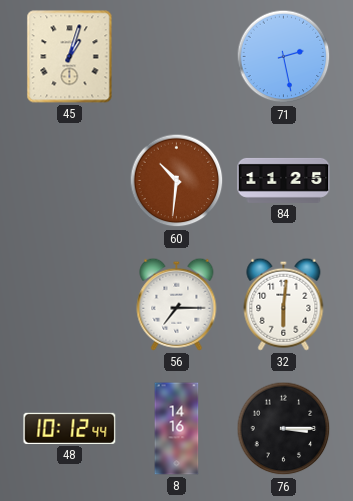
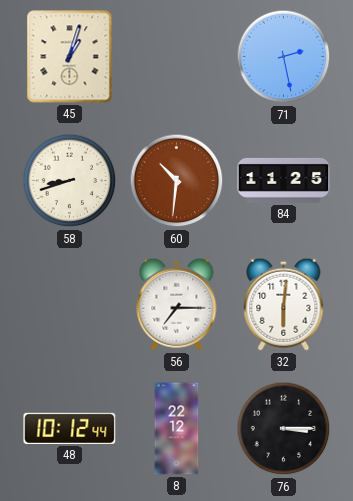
58: none -> 8:42
8: 14:16 -> 22:12
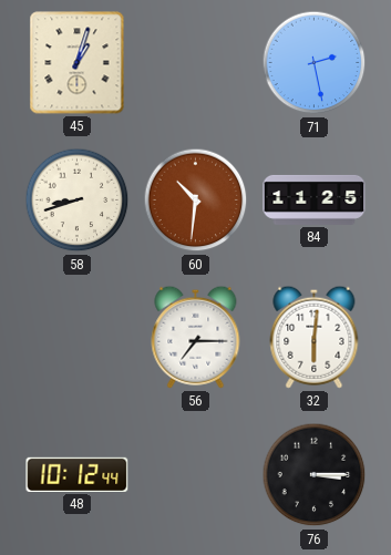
8: 22:12 -> none
